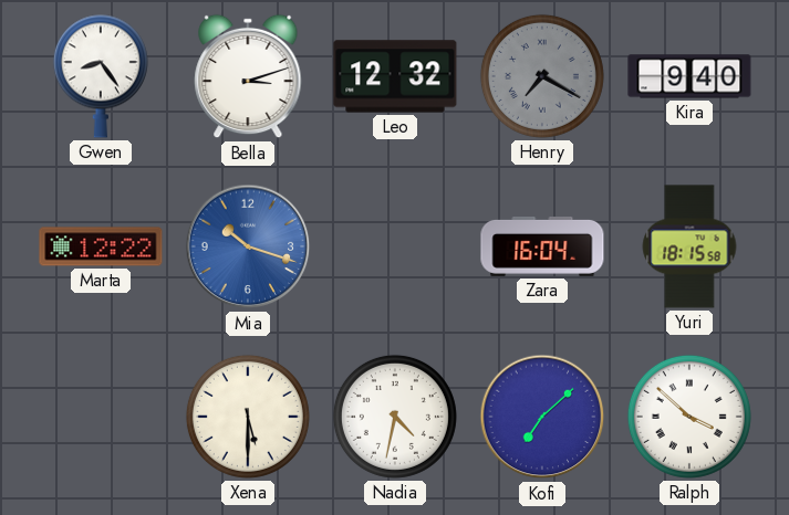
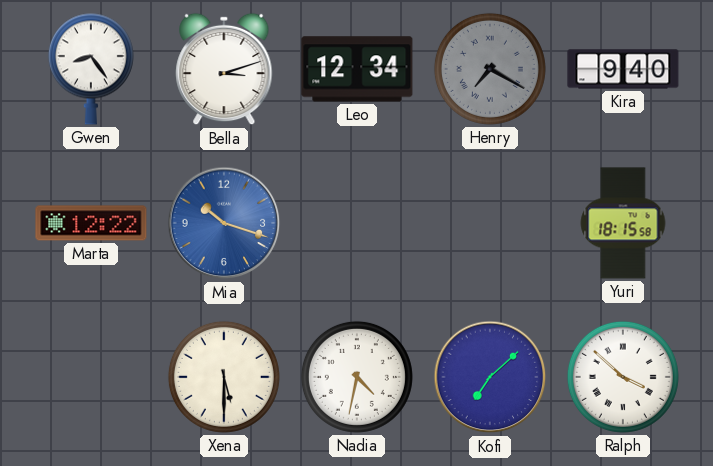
Leo: 12:32 -> 12:34
Zara: 16:04 -> none
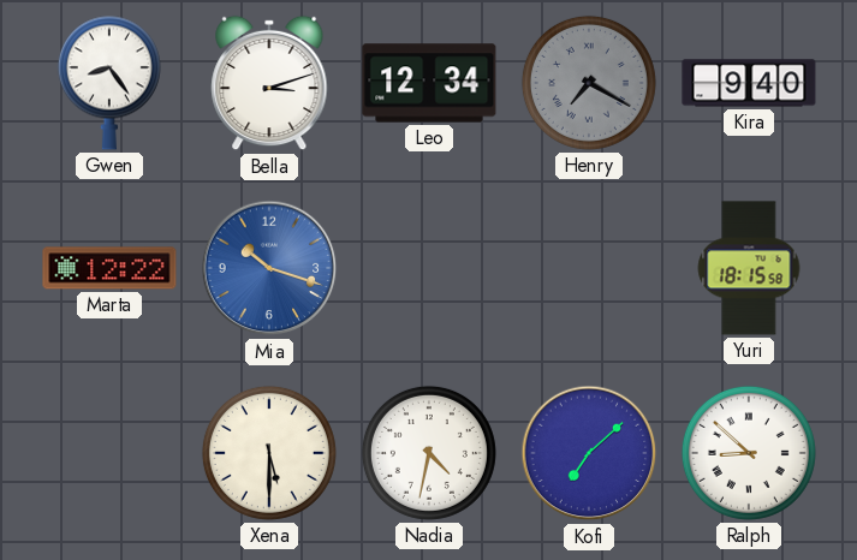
Ralph: 3:52 -> 8:52
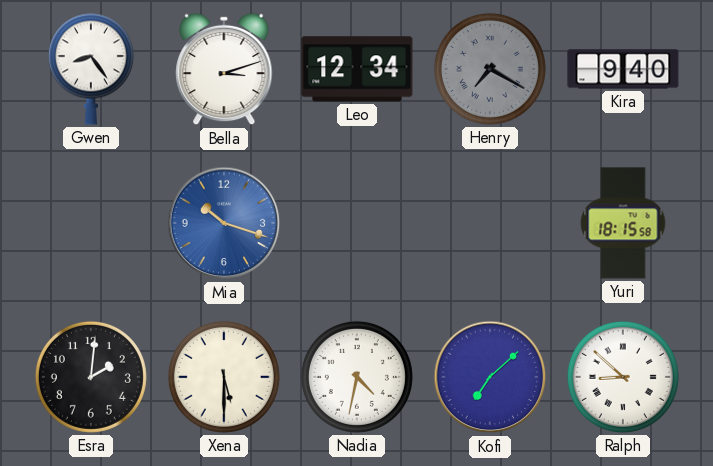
Marta: 12:22 -> none
Esra: none -> 2:01
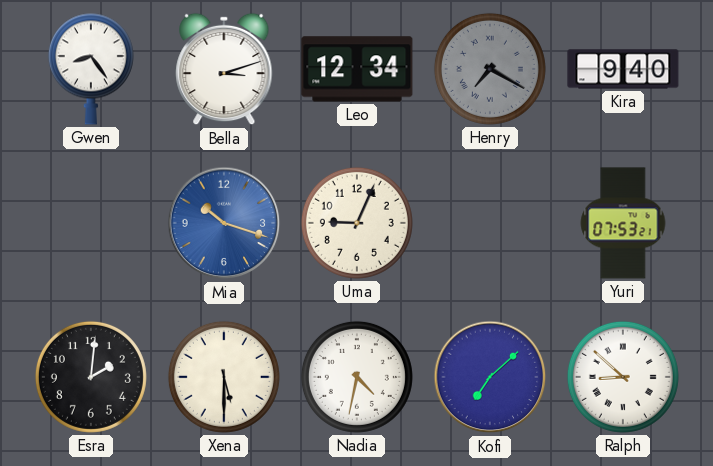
Uma: none -> 9:04
Yuri: 18:15 -> 07:53
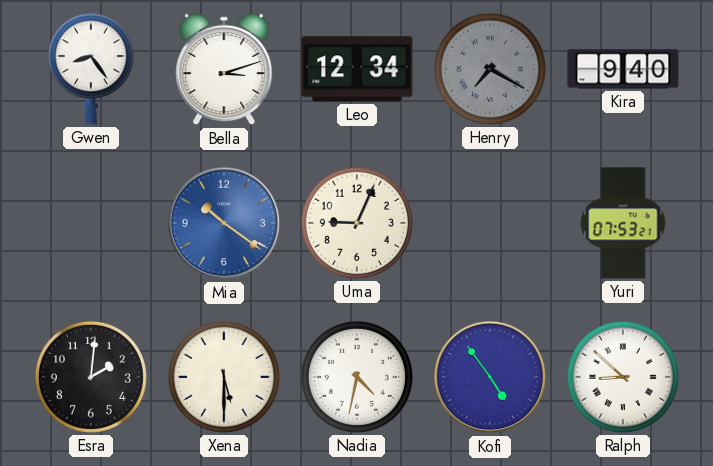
Mia: 10:18 -> 10:21
Kofi: 7:08 -> 4:54
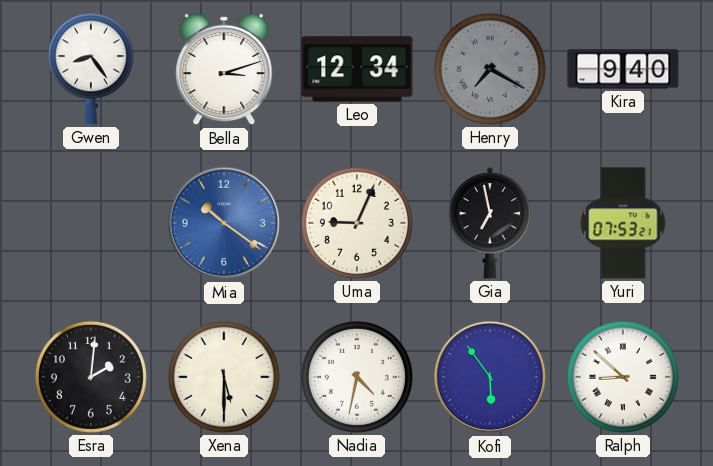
Gia: none -> 6:58
Kofi: 4:54 -> 5:54
